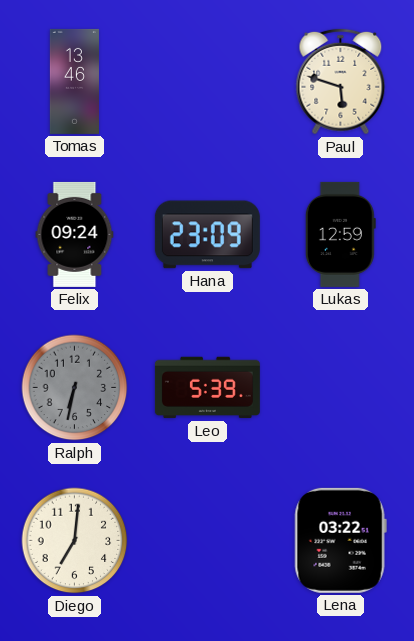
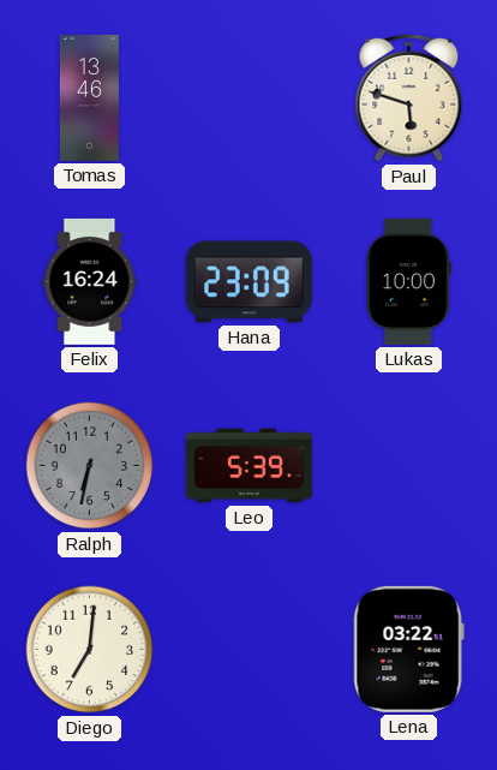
Felix: 09:24 -> 16:24
Lukas: 12:59 -> 10:00
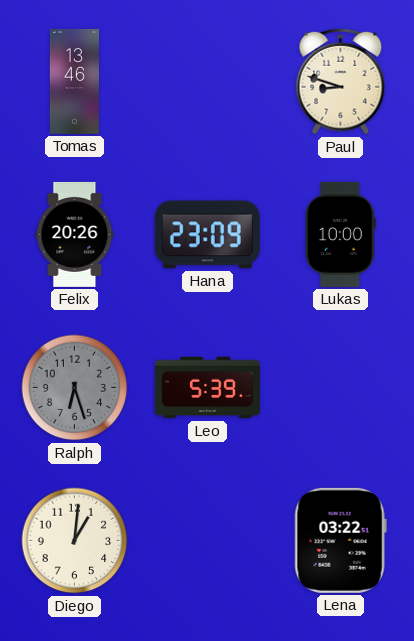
Paul: 5:48 -> 8:48
Felix: 16:24 -> 20:26
Ralph: 6:32 -> 6:27
Diego: 7:01 -> 1:01
